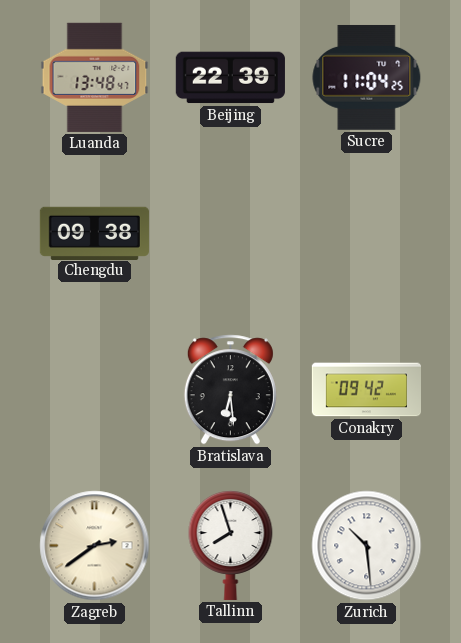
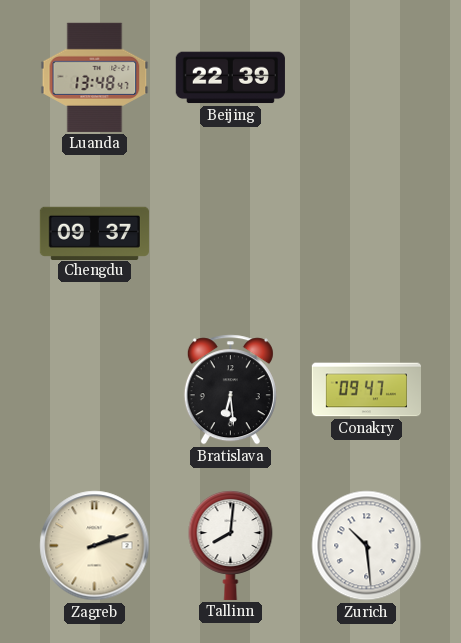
Sucre: 11:04 -> none
Chengdu: 09:38 -> 09:37
Conakry: 09:42 -> 09:47
Zagreb: 2:39 -> 2:12
Tallinn: 7:57 -> 8:01
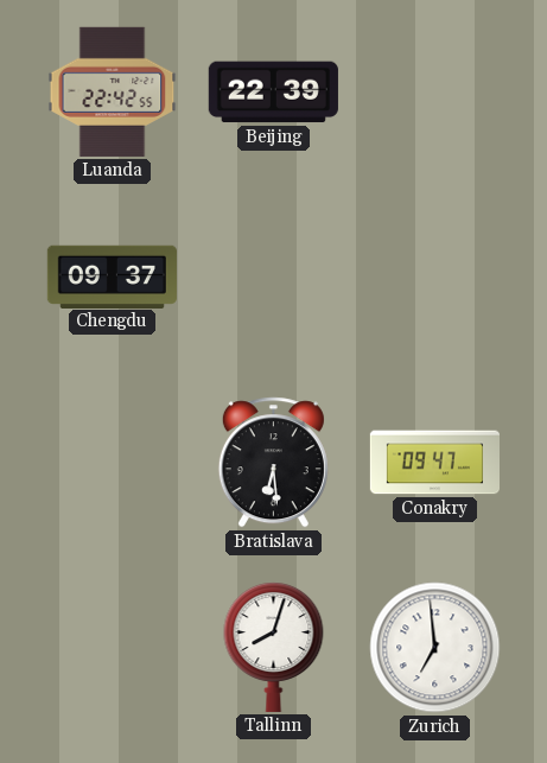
Luanda: 13:48 -> 22:42
Zagreb: 2:12 -> none
Tallinn: 8:01 -> 8:03
Zurich: 10:29 -> 6:59
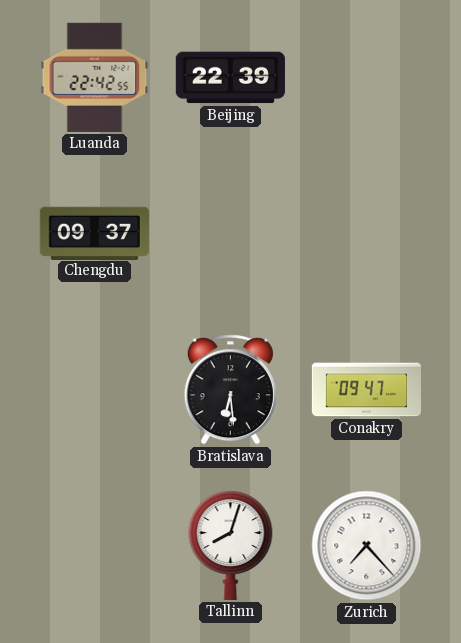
Zurich: 6:59 -> 7:23
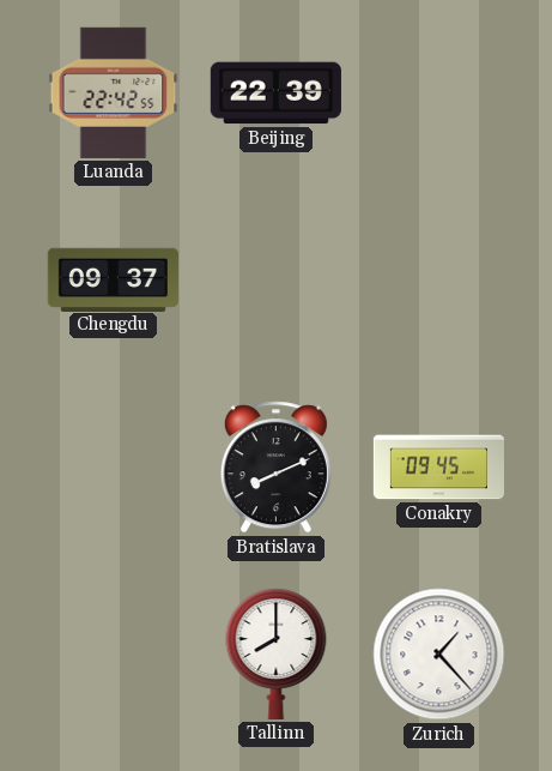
Bratislava: 6:29 -> 8:11
Conakry: 09:47 -> 09:45
Tallinn: 8:03 -> 8:00
Zurich: 7:23 -> 1:23
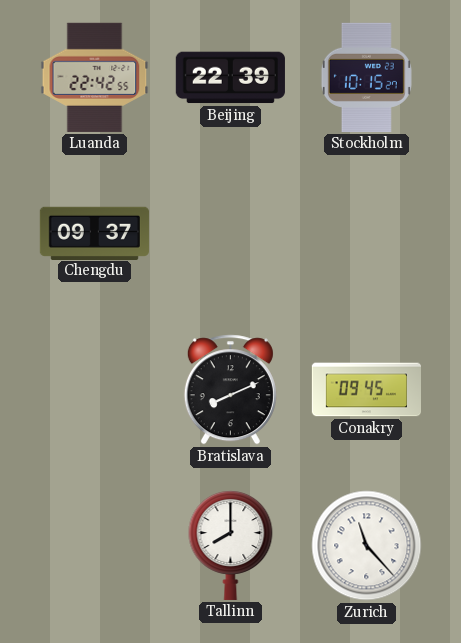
Stockholm: none -> 10:15
Zurich: 1:23 -> 11:23
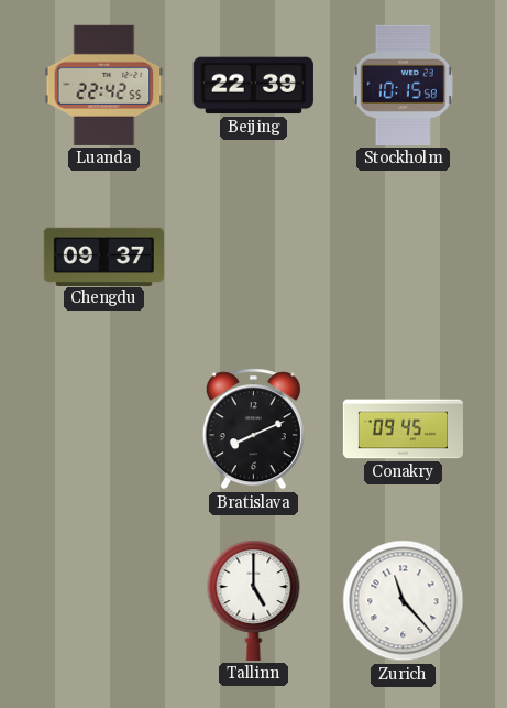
Stockholm: 10:15:27 -> 10:15:58
Tallinn: 8:00 -> 5:00
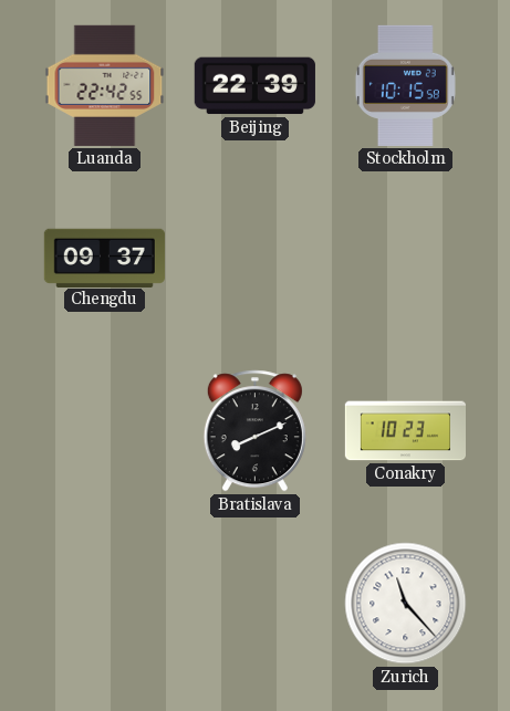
Conakry: 09:45 -> 10:23
Tallinn: 5:00 -> none
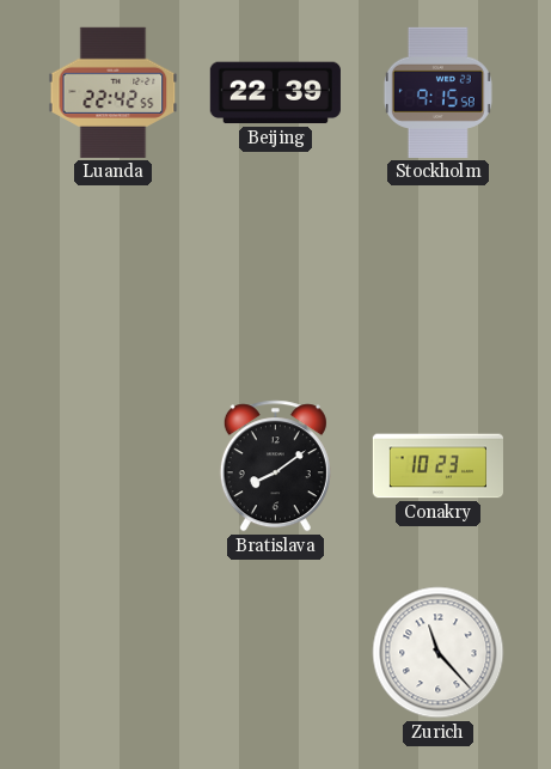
Stockholm: 10:15 -> 9:15
Chengdu: 09:37 -> none
Bratislava: 8:11 -> 8:09
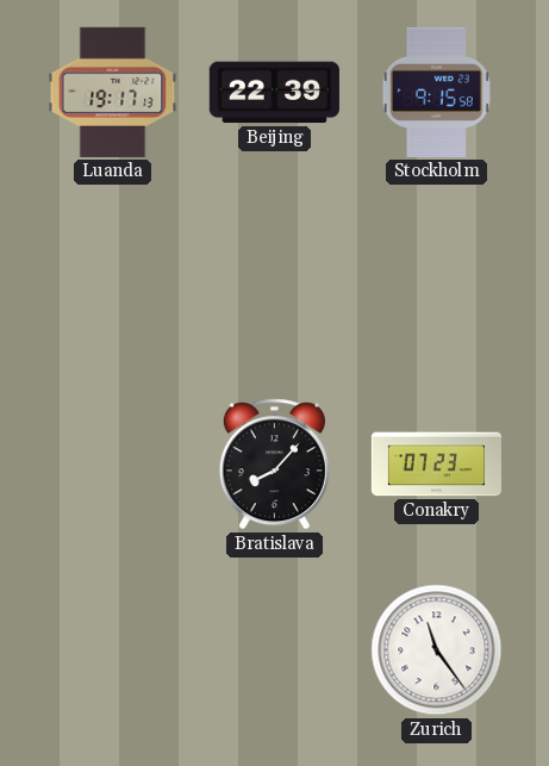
Luanda: 22:42 -> 19:17
Bratislava: 8:09 -> 8:07
Conakry: 10:23 -> 07:23
Zurich: 11:23 -> 11:24
